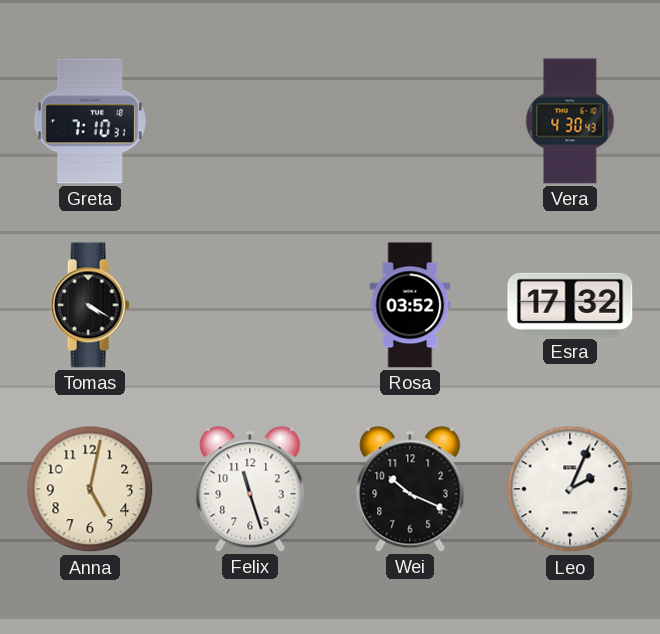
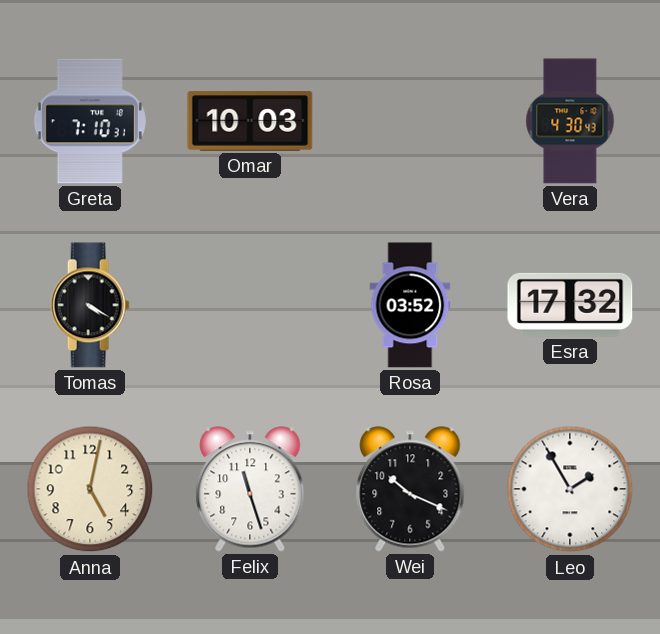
Omar: none -> 10:03
Leo: 2:04 -> 1:55
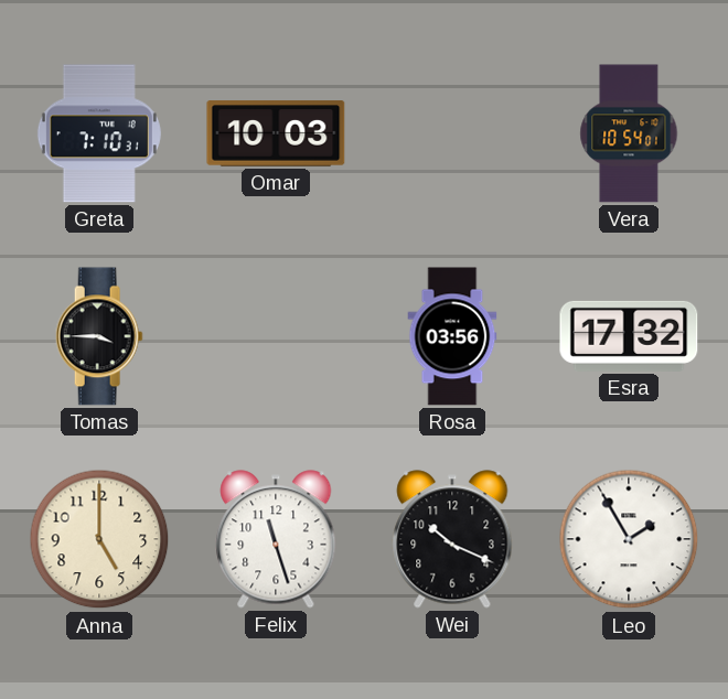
Vera: 4:30 -> 10:54
Tomas: 4:20 -> 3:45
Rosa: 03:52 -> 03:56
Anna: 5:02 -> 5:00
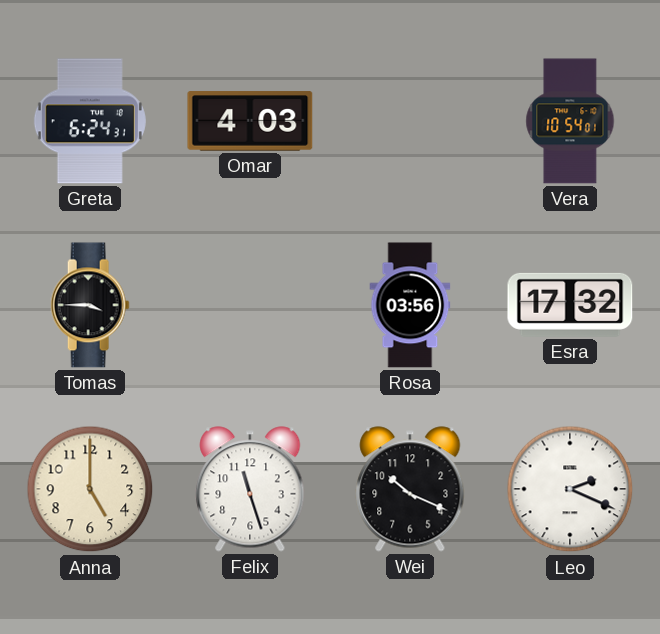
Greta: 7:10 -> 6:24
Omar: 10:03 -> 4:03
Leo: 1:55 -> 2:19
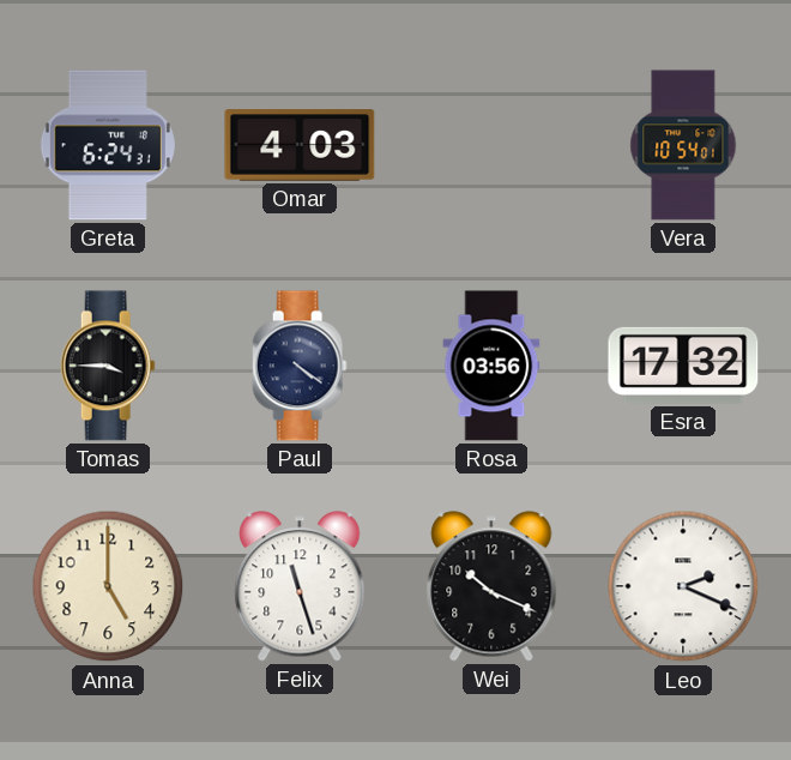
Paul: none -> 4:21
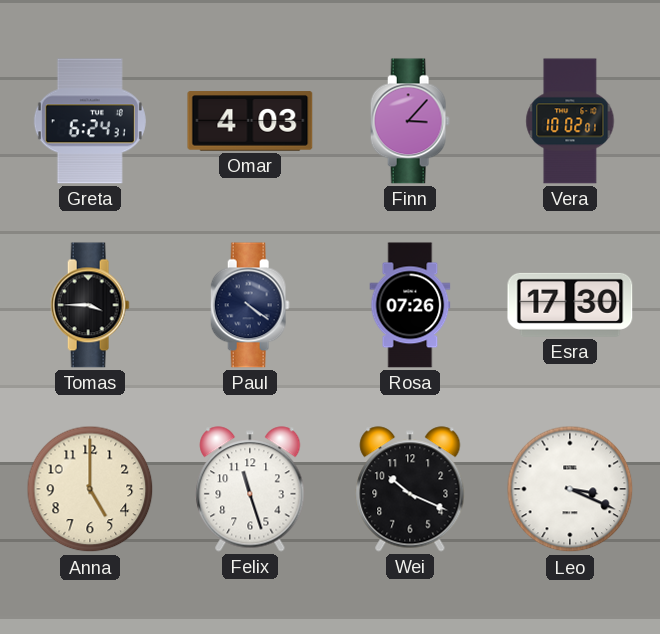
Finn: none -> 3:07
Vera: 10:54 -> 10:02
Rosa: 03:56 -> 07:26
Esra: 17:32 -> 17:30
Leo: 2:19 -> 3:19
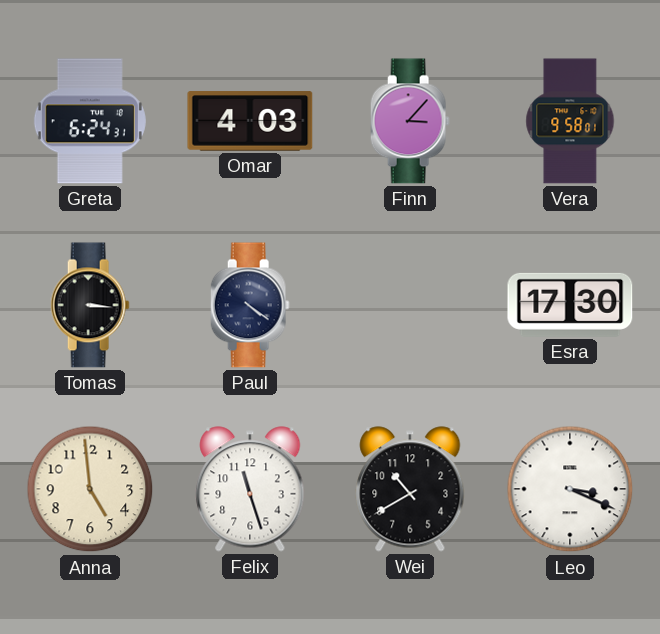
Vera: 10:02 -> 9:58
Tomas: 3:45 -> 3:16
Rosa: 07:26 -> none
Anna: 5:00 -> 4:59
Wei: 10:19 -> 10:40
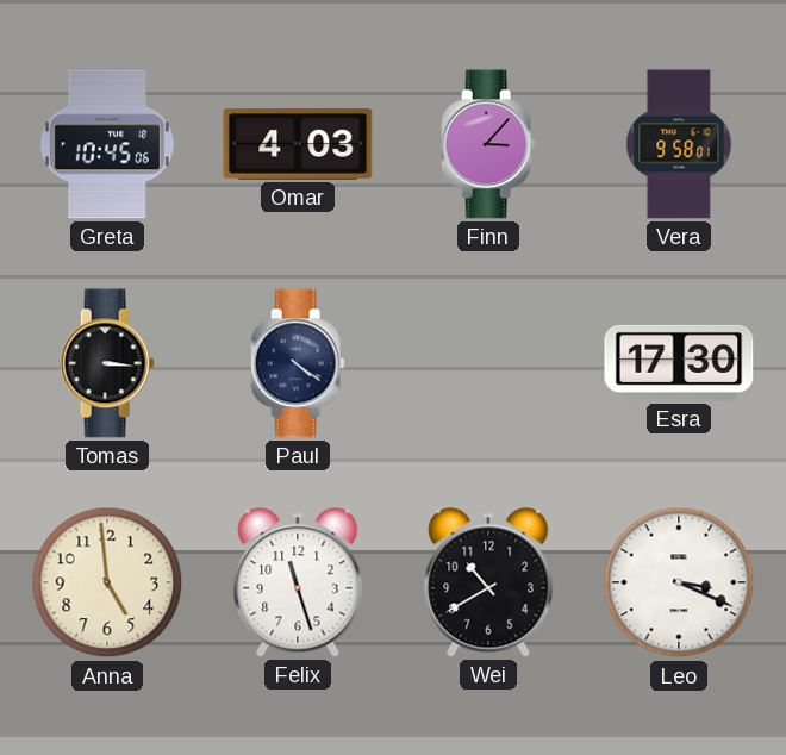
Greta: 6:24 -> 10:45
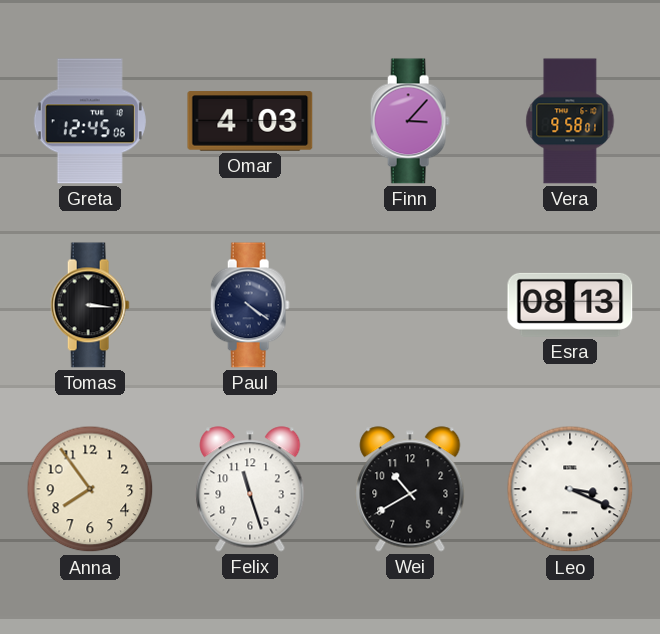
Greta: 10:45 -> 12:45
Esra: 17:30 -> 08:13
Anna: 4:59 -> 7:54
